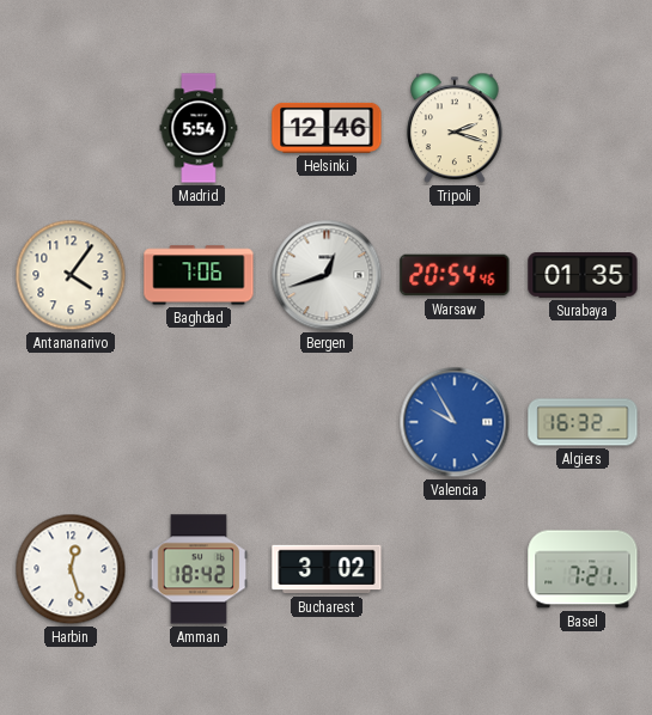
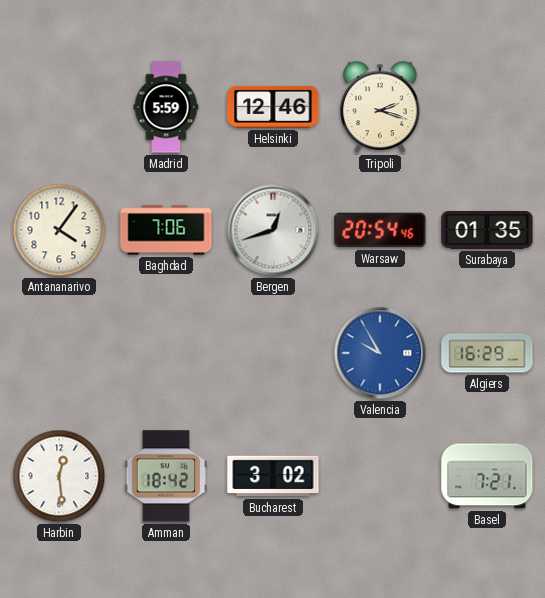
Madrid: 5:54 -> 5:59
Algiers: 16:32 -> 16:29
Harbin: 12:27 -> 12:29
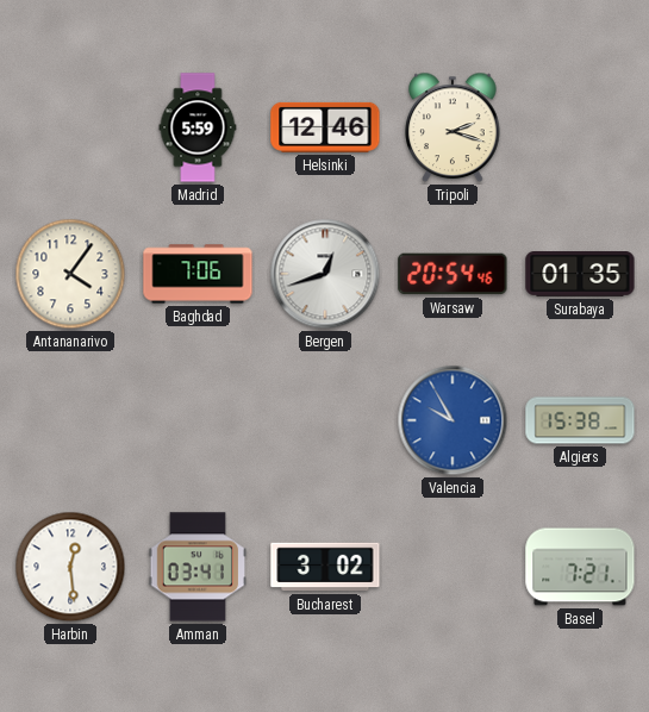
Algiers: 16:29 -> 15:38
Amman: 18:42 -> 03:41
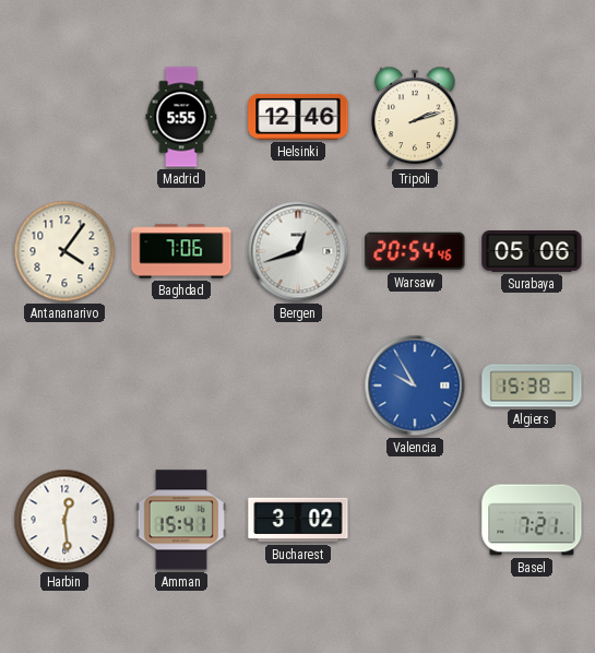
Madrid: 5:59 -> 5:55
Tripoli: 2:18 -> 2:12
Surabaya: 01:35 -> 05:06
Amman: 03:41 -> 15:41
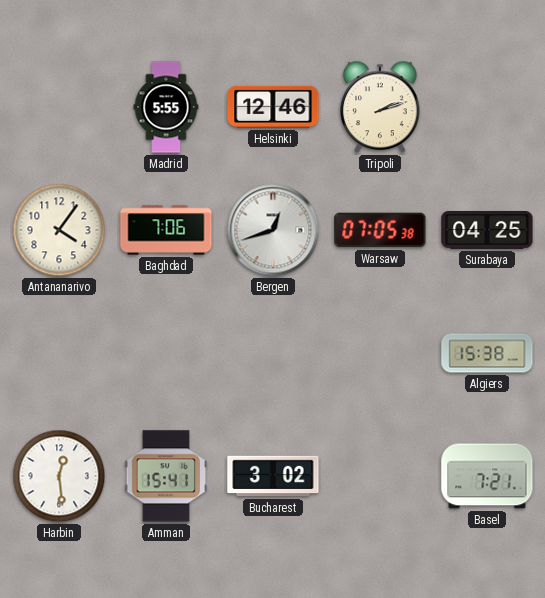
Warsaw: 20:54 -> 07:05
Surabaya: 05:06 -> 04:25
Valencia: 9:55 -> none
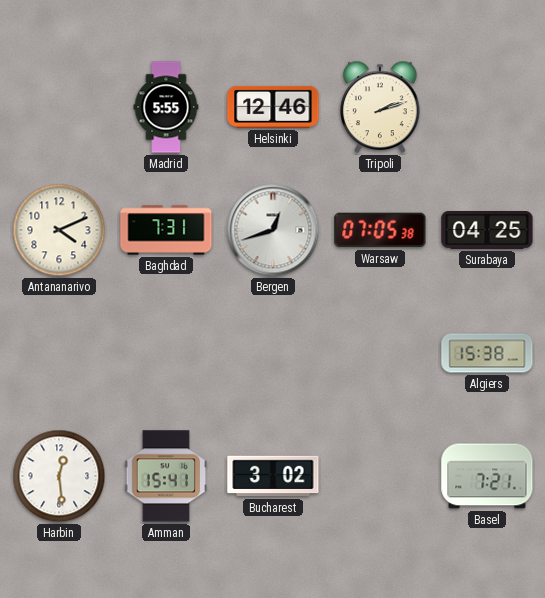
Antananarivo: 4:06 -> 4:11
Baghdad: 7:06 -> 7:31
